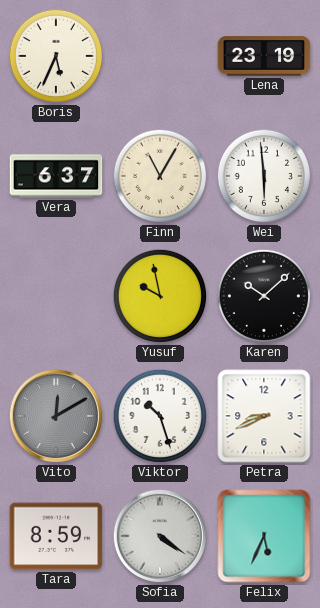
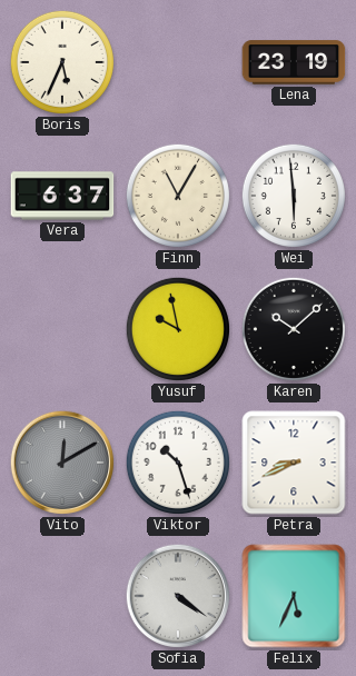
Tara: 8:59 -> none
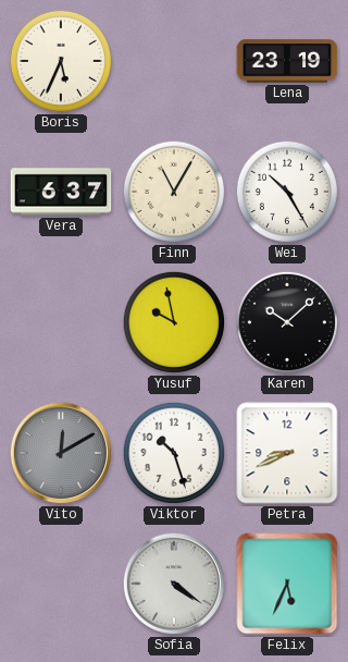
Wei: 5:59 -> 10:25
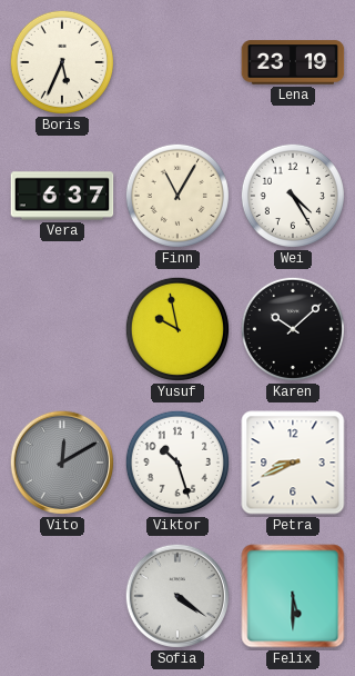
Wei: 10:25 -> 4:25
Felix: 5:34 -> 5:30
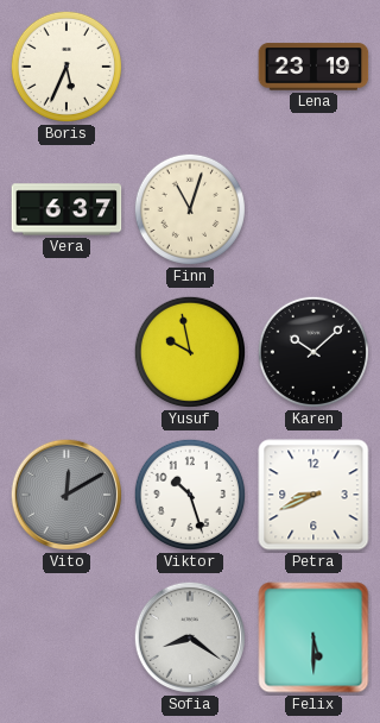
Finn: 11:05 -> 11:03
Wei: 4:25 -> none
Sofia: 4:21 -> 8:21
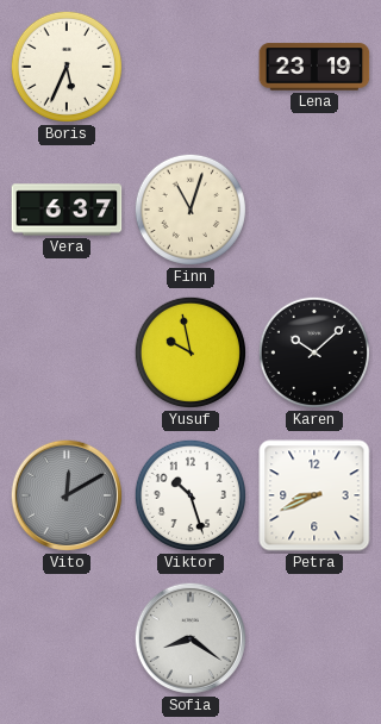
Felix: 5:30 -> none
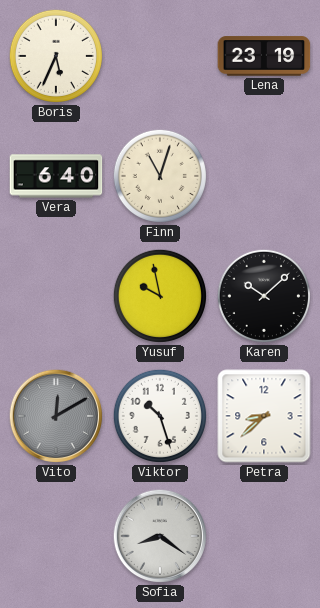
Vera: 6:37 -> 6:40
Petra: 8:41 -> 8:38
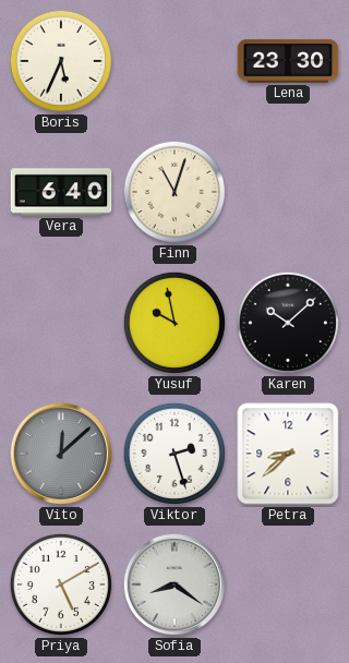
Lena: 23:19 -> 23:30
Vito: 12:10 -> 12:08
Viktor: 10:27 -> 2:27
Priya: none -> 5:10
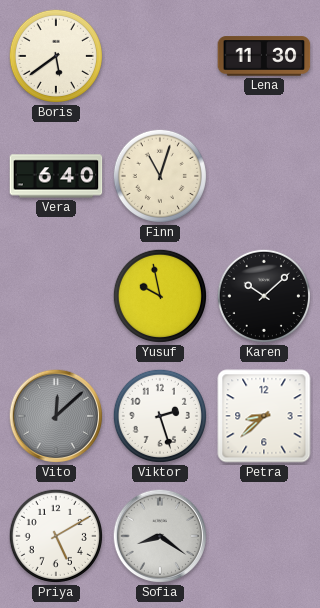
Boris: 5:34 -> 5:39
Lena: 23:30 -> 11:30
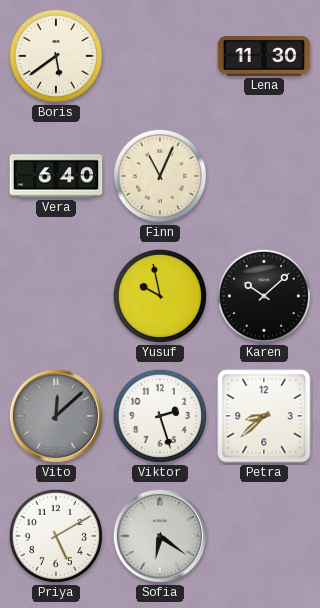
Finn: 11:03 -> 11:04
Sofia: 8:21 -> 6:21
